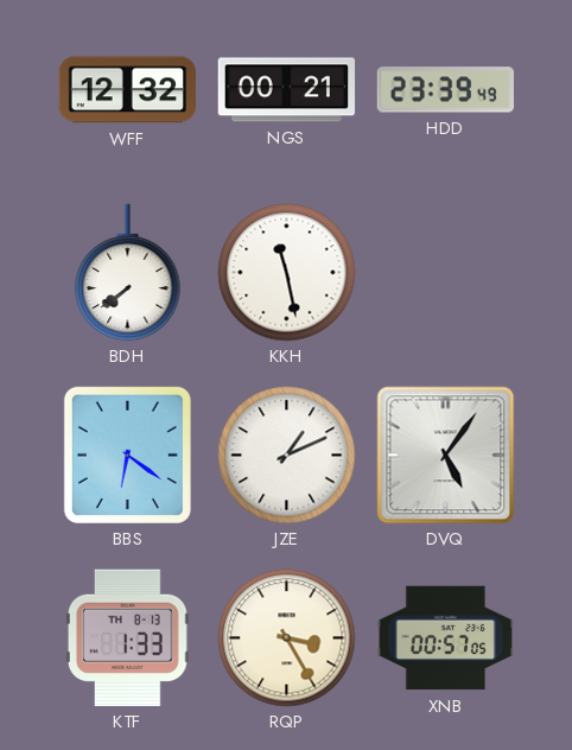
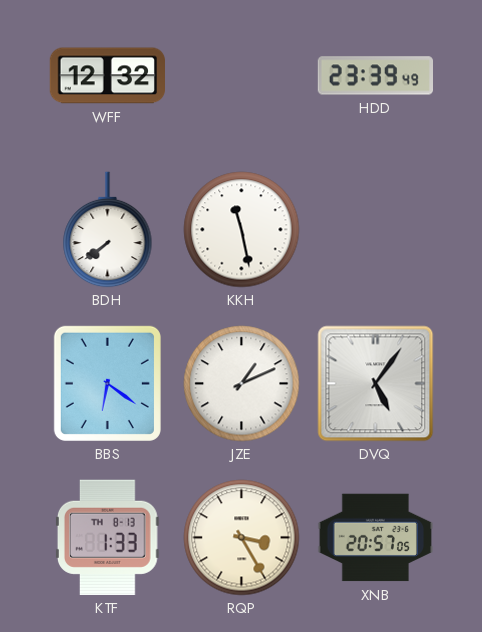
NGS: 00:21 -> none
XNB: 00:57 -> 20:57
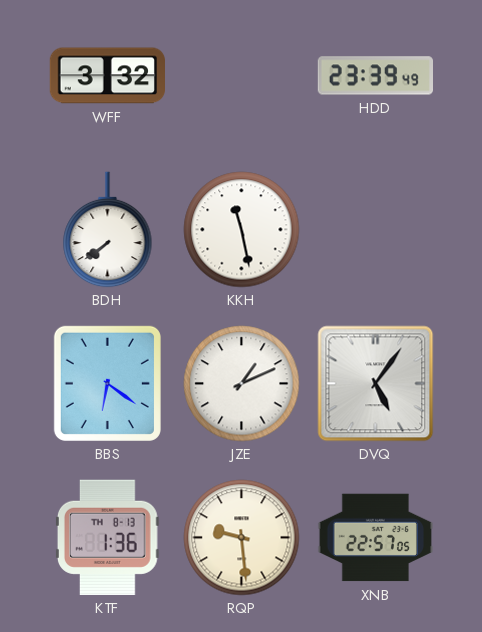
WFF: 12:32 -> 3:32
KTF: 1:33 -> 1:36
RQP: 3:25 -> 9:29
XNB: 20:57 -> 22:57
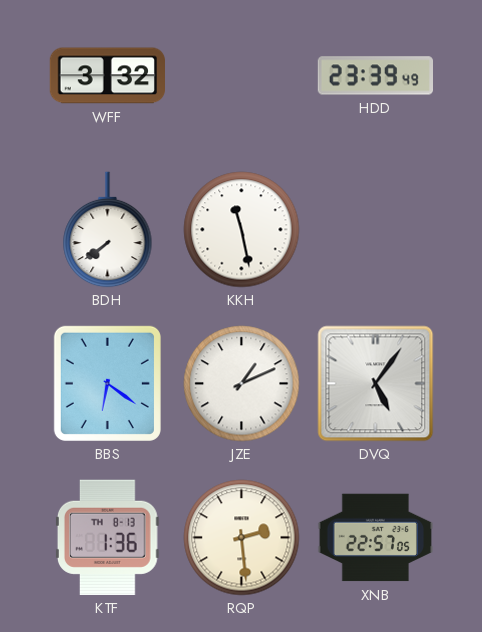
RQP: 9:29 -> 2:29
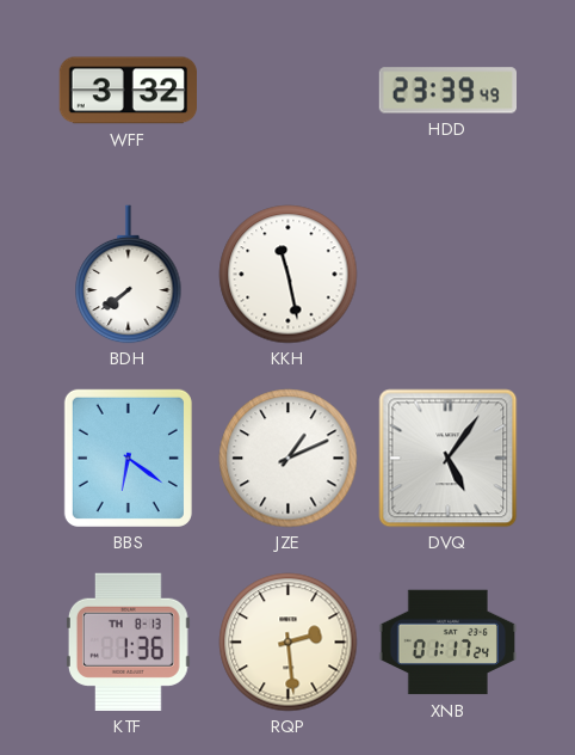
XNB: 22:57 -> 01:17
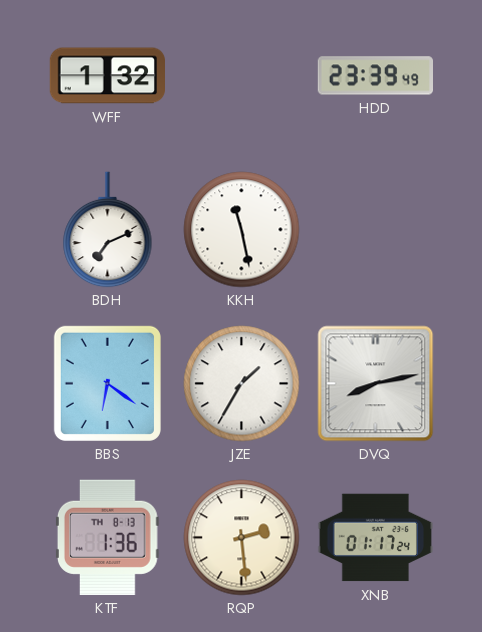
WFF: 3:32 -> 1:32
BDH: 7:39 -> 7:11
JZE: 1:11 -> 1:35
DVQ: 5:06 -> 8:13
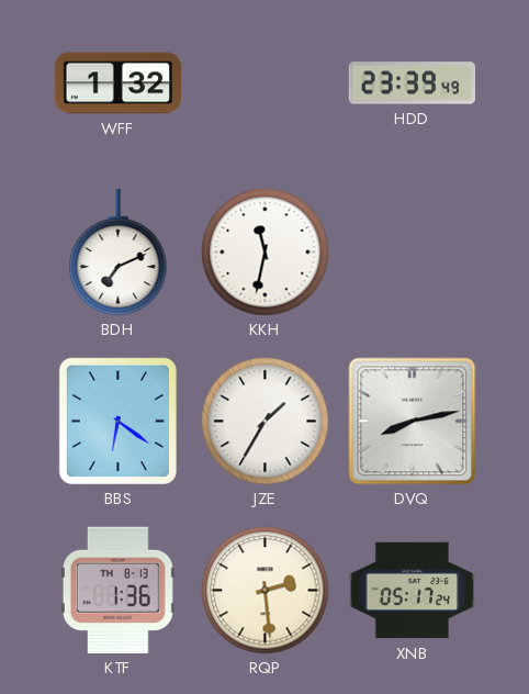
KKH: 11:28 -> 11:32
XNB: 01:17 -> 05:17
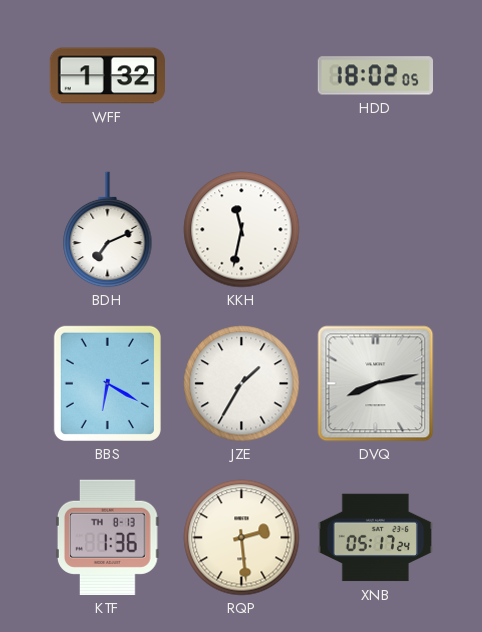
HDD: 23:39 -> 18:02
BBS: 6:21 -> 6:20
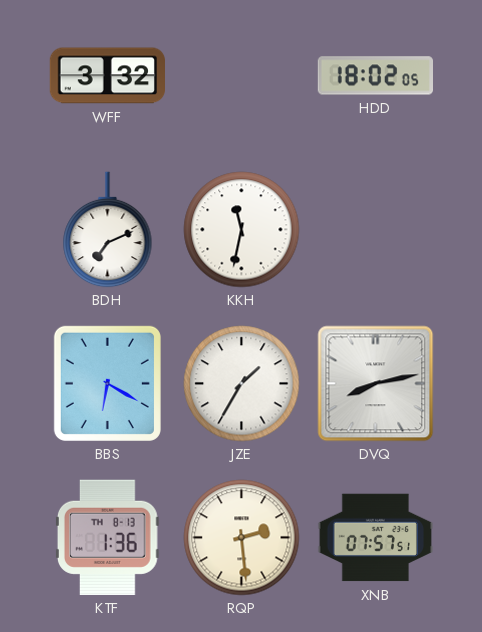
WFF: 1:32 -> 3:32
XNB: 05:17 -> 07:57
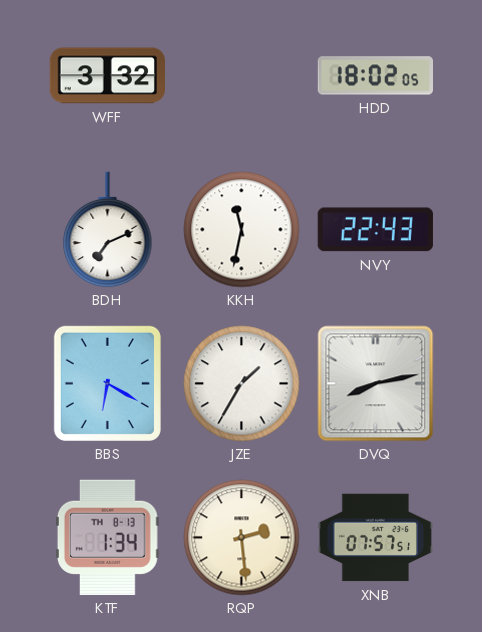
NVY: none -> 22:43
KTF: 1:36 -> 1:34
